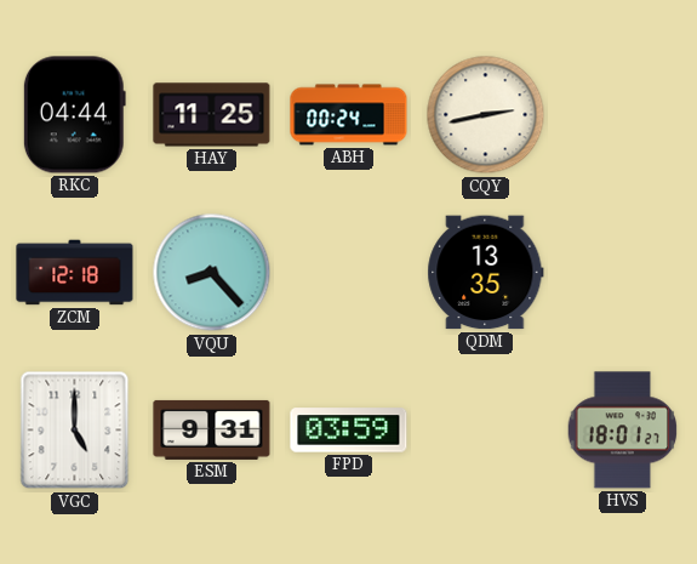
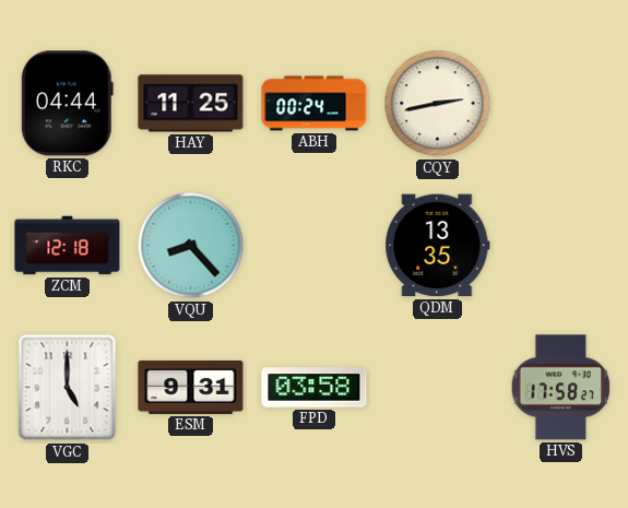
FPD: 03:59 -> 03:58
HVS: 18:01 -> 17:58
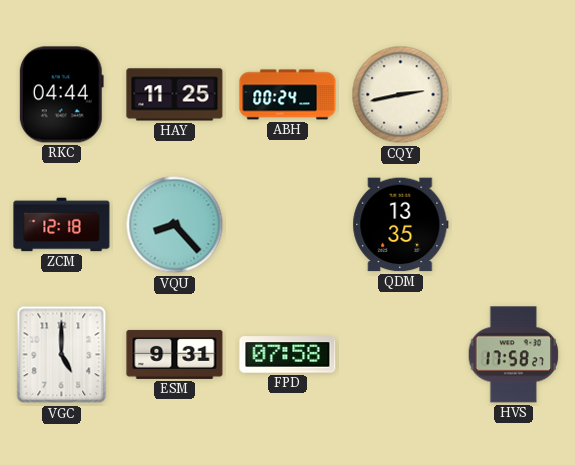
FPD: 03:58 -> 07:58
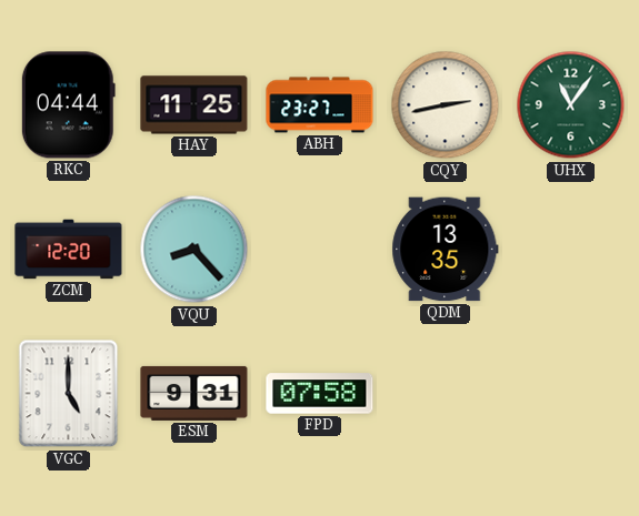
ABH: 00:24 -> 23:27
UHX: none -> 11:06
ZCM: 12:18 -> 12:20
HVS: 17:58 -> none
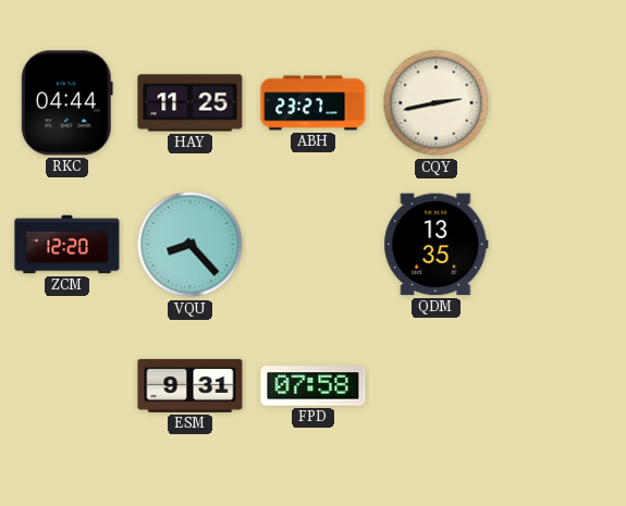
UHX: 11:06 -> none
VGC: 5:00 -> none
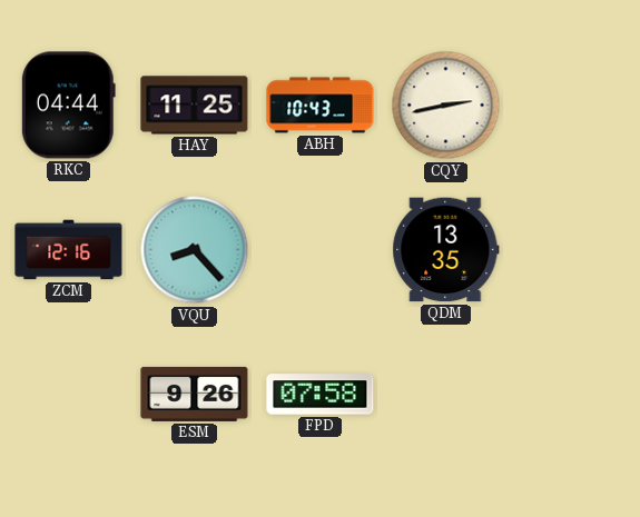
ABH: 23:27 -> 10:43
ZCM: 12:20 -> 12:16
ESM: 9:31 -> 9:26
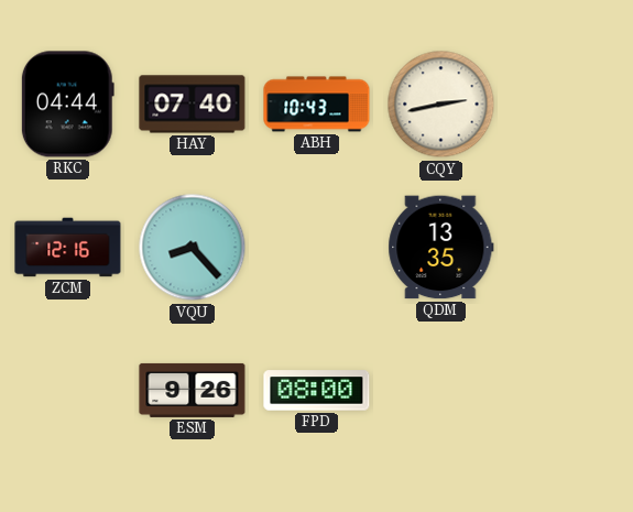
HAY: 11:25 -> 07:40
FPD: 07:58 -> 08:00
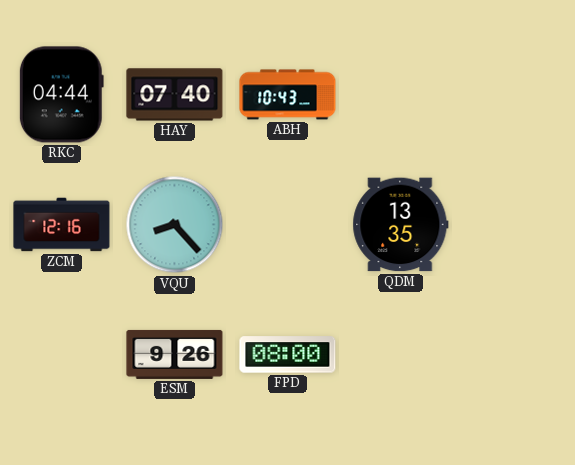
CQY: 2:43 -> none
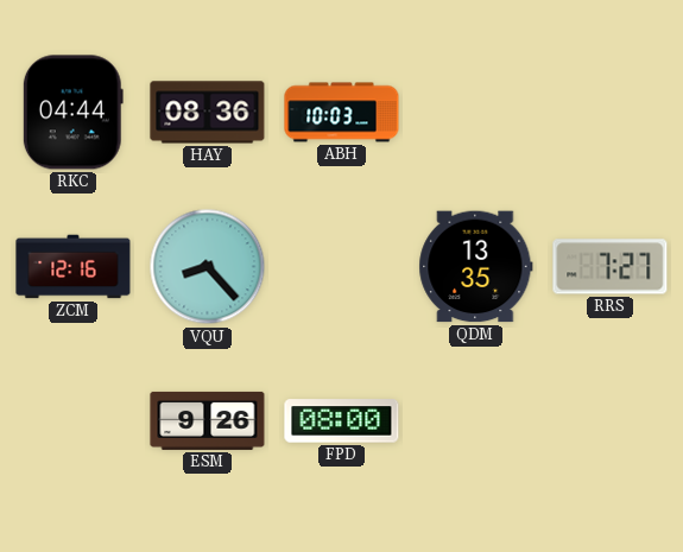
HAY: 07:40 -> 08:36
ABH: 10:43 -> 10:03
RRS: none -> 7:27
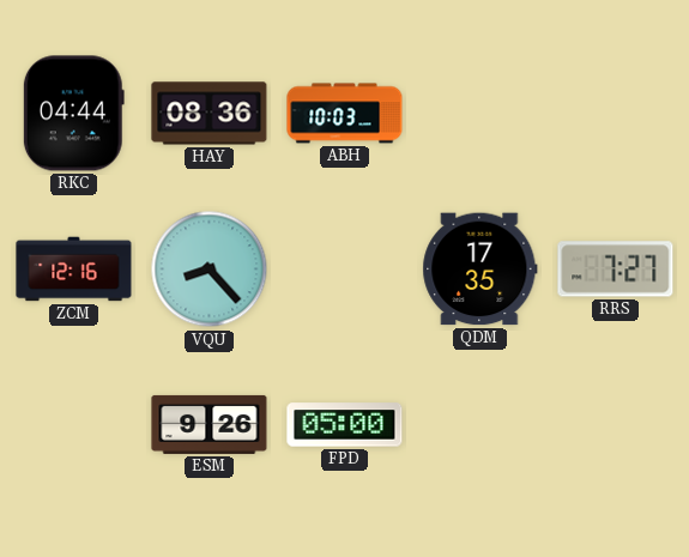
QDM: 13:35 -> 17:35
FPD: 08:00 -> 05:00
